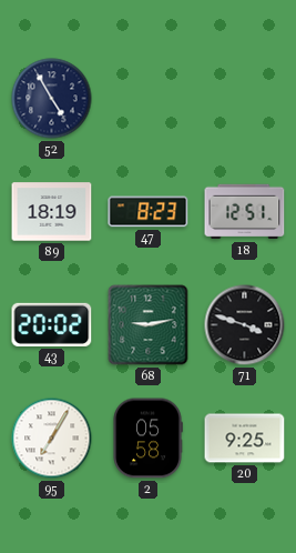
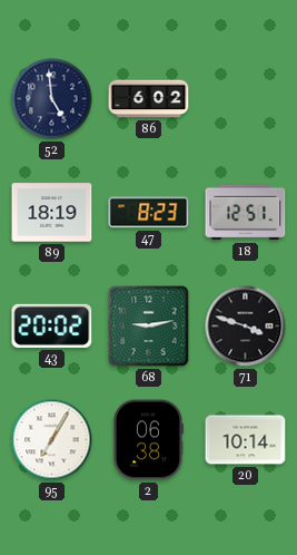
52: 4:55 -> 4:59
86: none -> 6:02
2: 05:58 -> 06:38
20: 9:25 -> 10:14
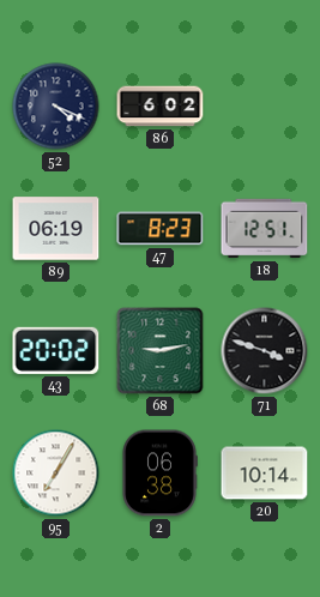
52: 4:59 -> 4:19
89: 18:19 -> 06:19
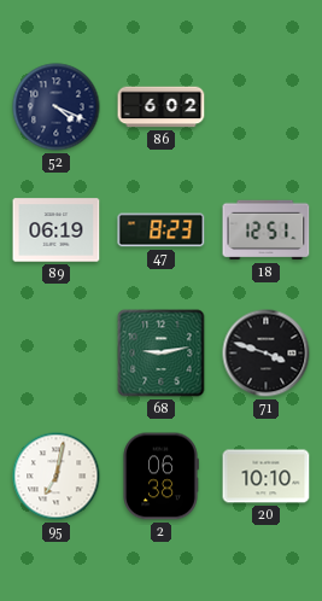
43: 20:02 -> none
95: 7:05 -> 7:02
20: 10:14 -> 10:10
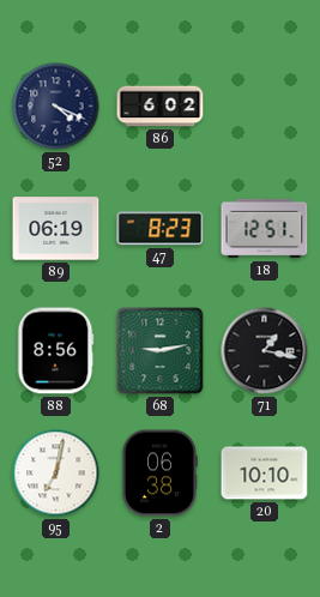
88: none -> 8:56
71: 3:48 -> 1:17
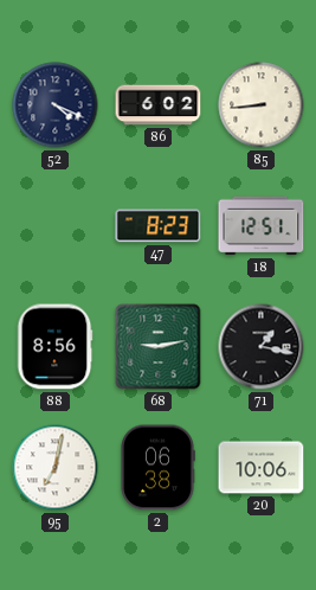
85: none -> 8:44
89: 06:19 -> none
20: 10:10 -> 10:06
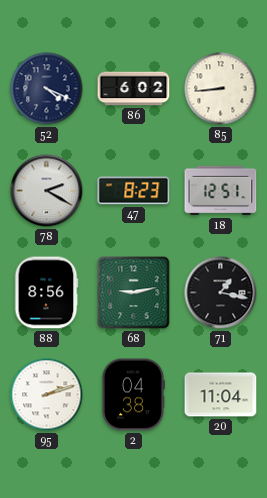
78: none -> 2:20
95: 7:02 -> 2:12
2: 06:38 -> 04:38
20: 10:06 -> 11:04
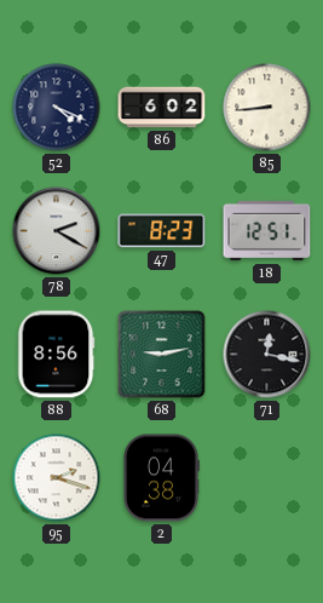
71: 1:17 -> 12:17
95: 2:12 -> 2:18
20: 11:04 -> none
